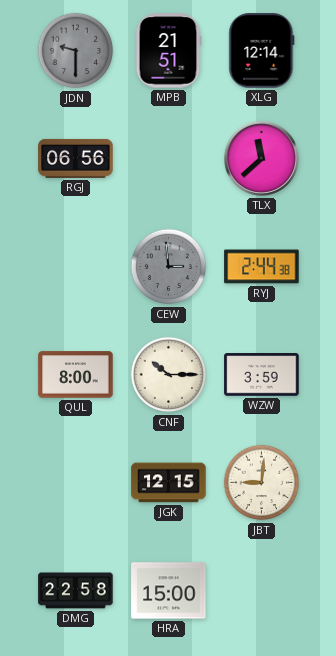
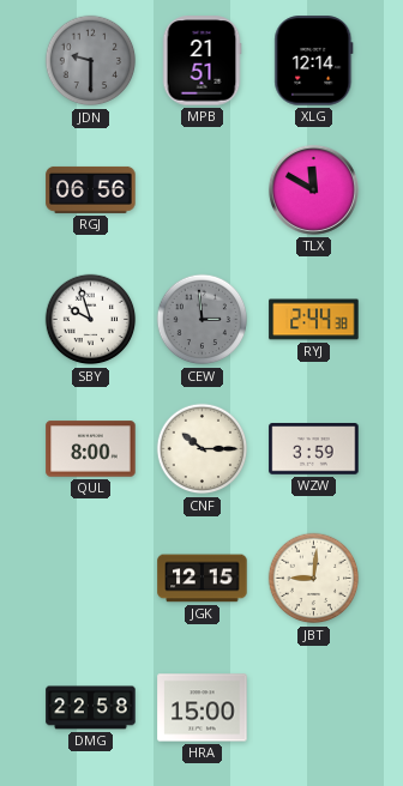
TLX: 11:38 -> 11:50
SBY: none -> 9:57
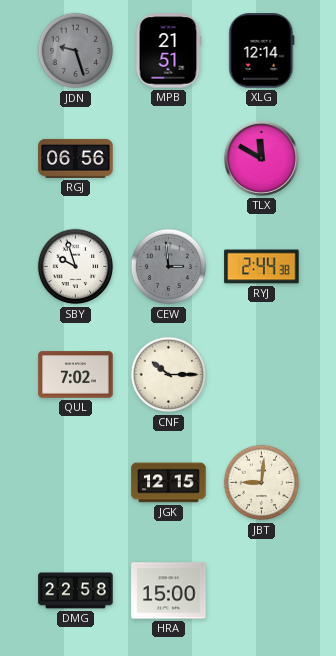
JDN: 9:30 -> 9:27
QUL: 8:00 -> 7:02
WZW: 3:59 -> none
